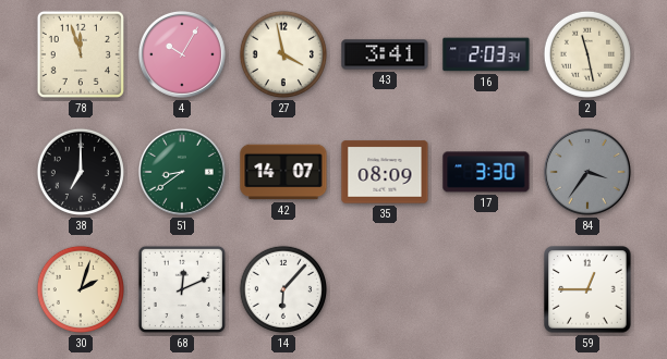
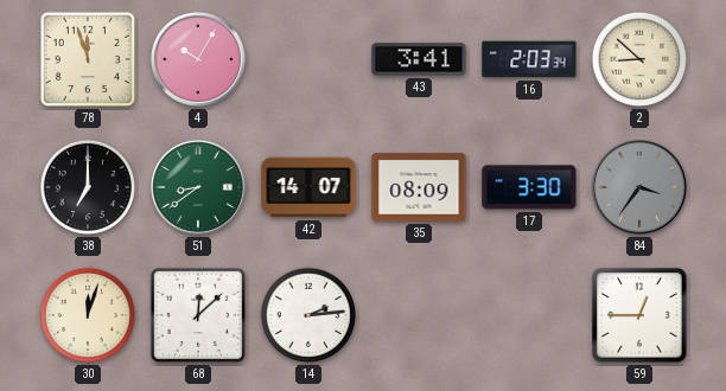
27: 3:58 -> none
2: 11:28 -> 8:52
30: 2:03 -> 12:03
68: 12:11 -> 12:08
14: 6:07 -> 2:14
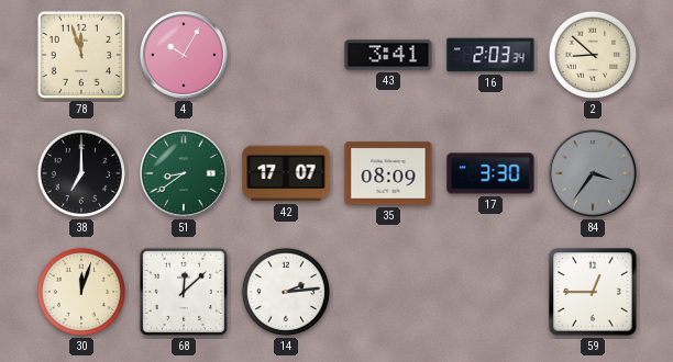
42: 14:07 -> 17:07
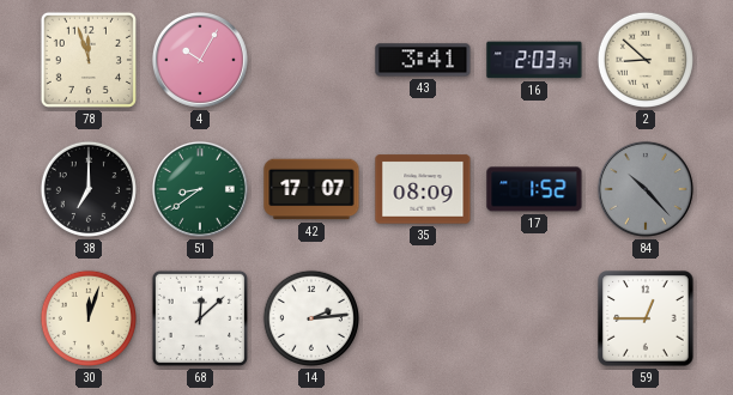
17: 3:30 -> 1:52
84: 3:36 -> 10:23
